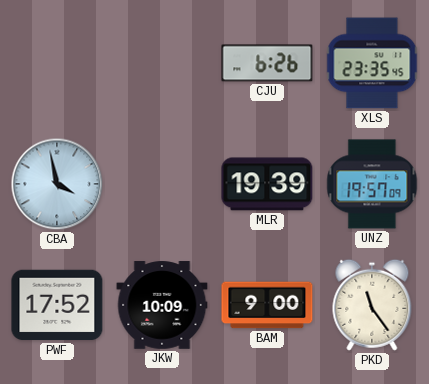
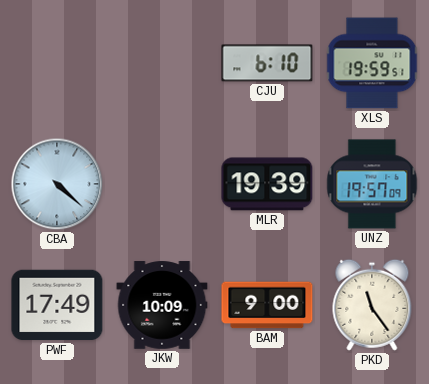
CJU: 6:26 -> 6:10
XLS: 23:35 -> 19:59
CBA: 3:58 -> 4:22
PWF: 17:52 -> 17:49
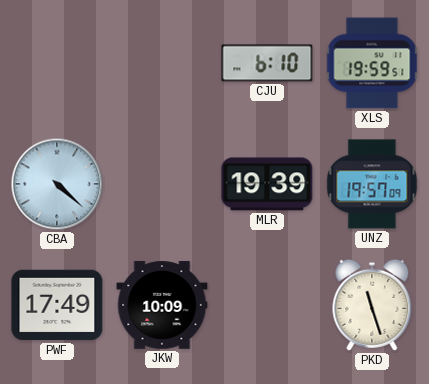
BAM: 9:00 -> none
PKD: 11:24 -> 11:27
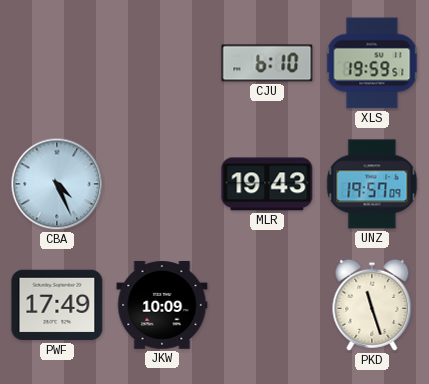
CBA: 4:22 -> 4:26
MLR: 19:39 -> 19:43
